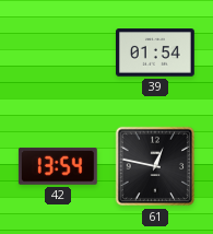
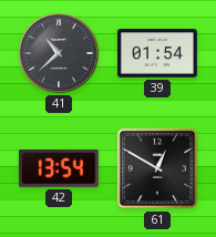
41: none -> 10:38
61: 12:47 -> 12:50
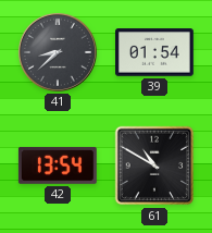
41: 10:38 -> 8:38
61: 12:50 -> 10:50
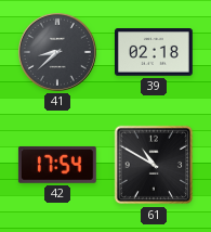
39: 01:54 -> 02:18
42: 13:54 -> 17:54
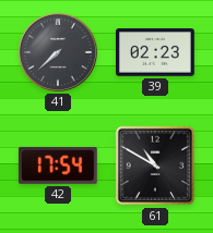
41: 8:38 -> 7:38
39: 02:18 -> 02:23
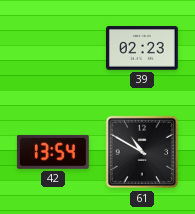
41: 7:38 -> none
42: 17:54 -> 13:54
